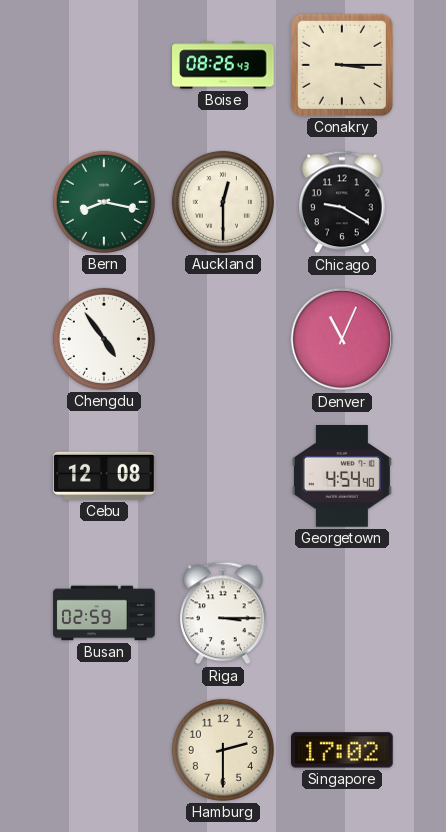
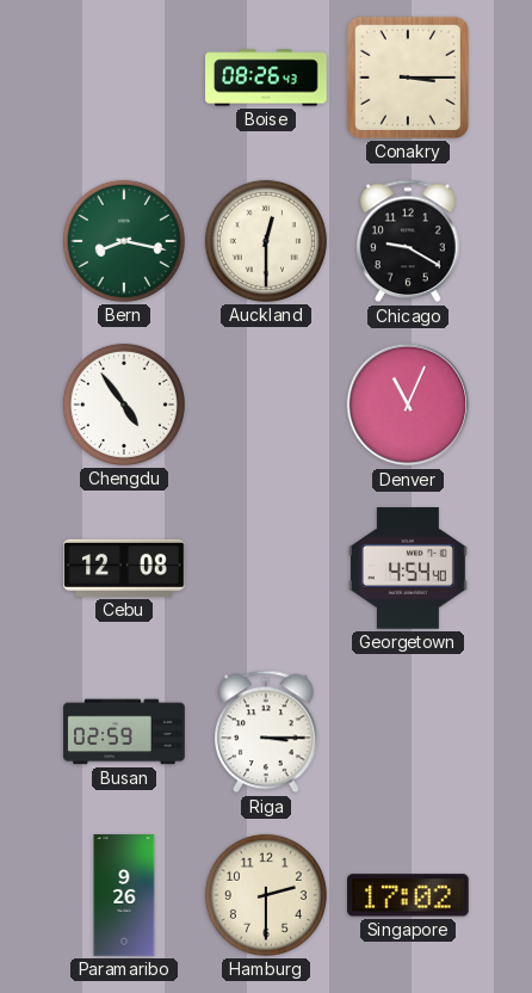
Paramaribo: none -> 9:26
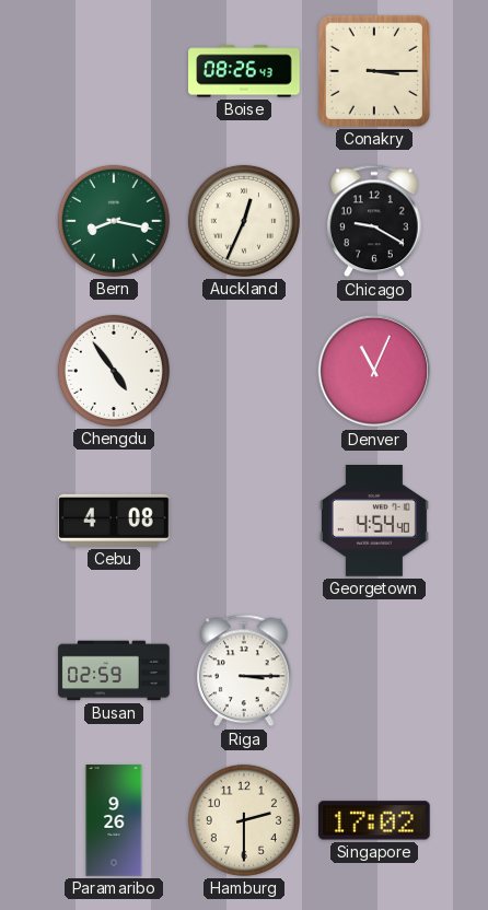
Auckland: 12:30 -> 12:34
Cebu: 12:08 -> 4:08
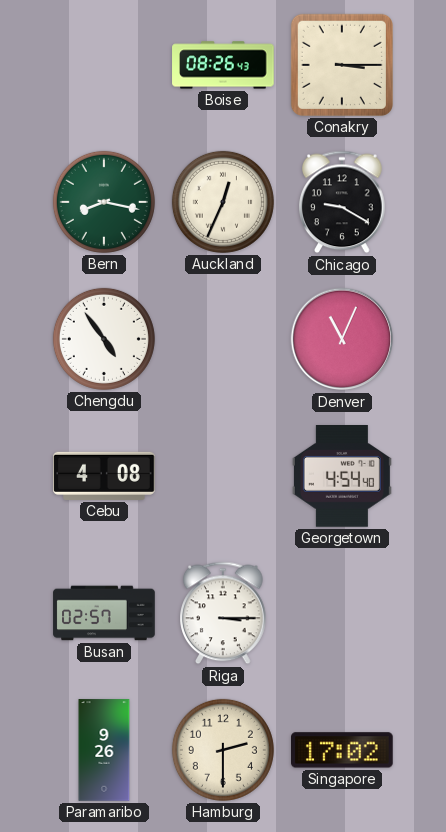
Busan: 02:59 -> 02:57
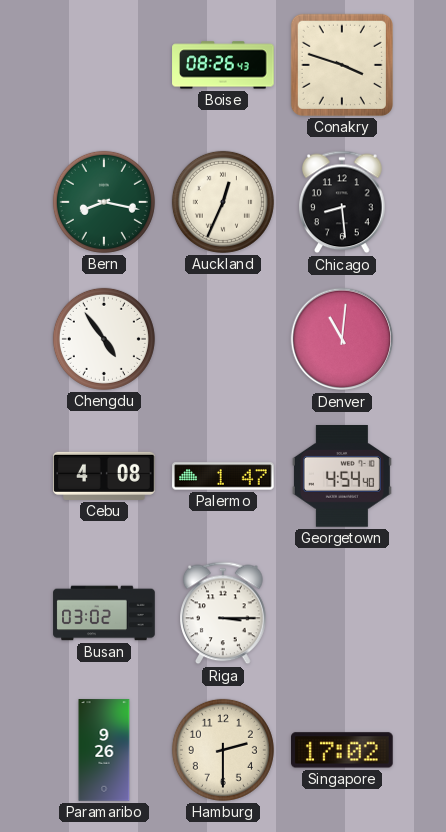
Conakry: 3:15 -> 3:48
Chicago: 9:20 -> 8:29
Denver: 11:04 -> 11:01
Palermo: none -> 1:47
Busan: 02:57 -> 03:02
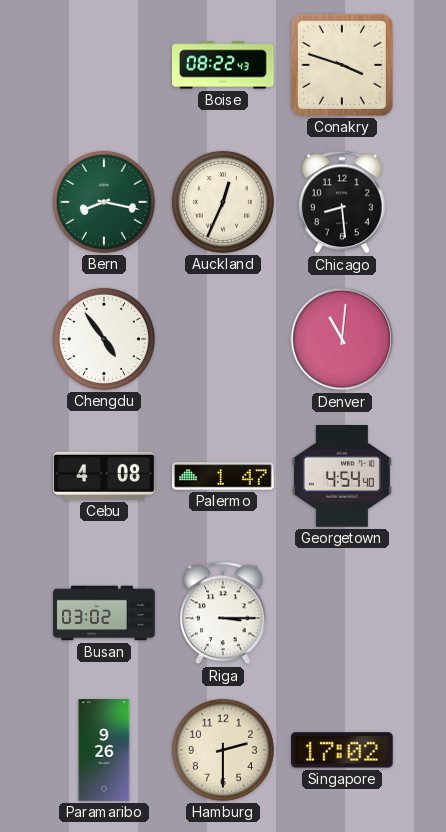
Boise: 08:26 -> 08:22
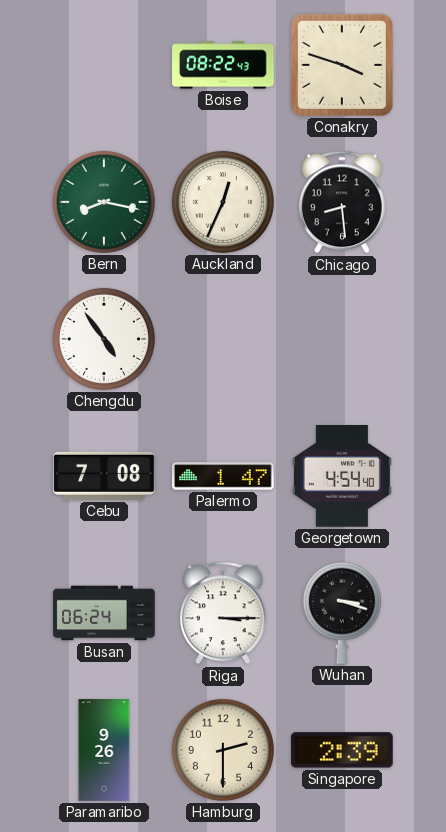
Denver: 11:01 -> none
Cebu: 4:08 -> 7:08
Busan: 03:02 -> 06:24
Wuhan: none -> 3:18
Singapore: 17:02 -> 2:39
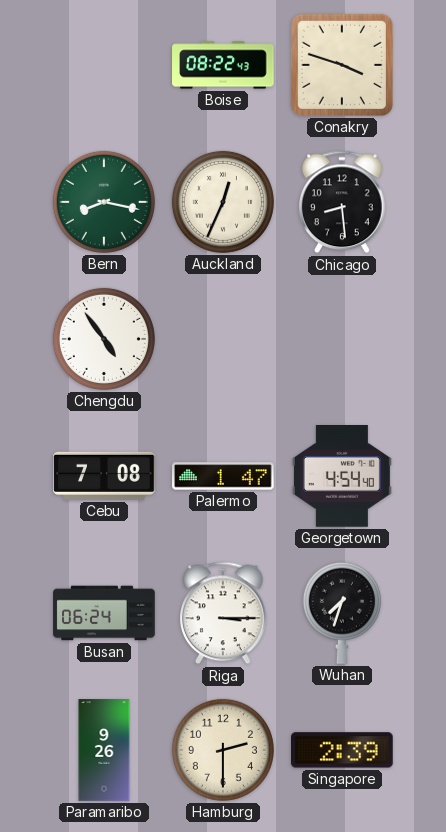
Wuhan: 3:18 -> 7:33
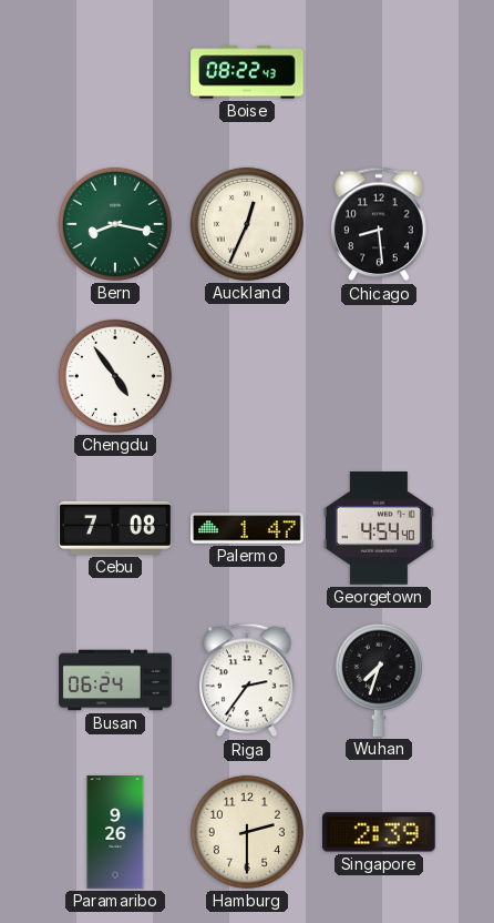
Conakry: 3:48 -> none
Riga: 3:15 -> 2:36
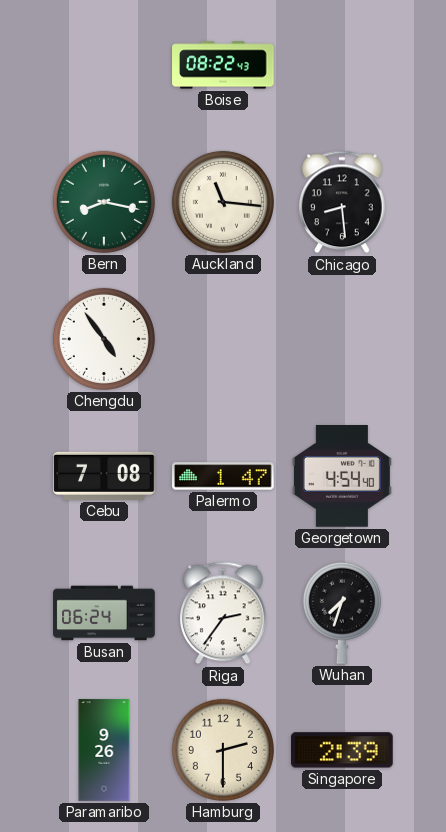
Auckland: 12:34 -> 11:16
